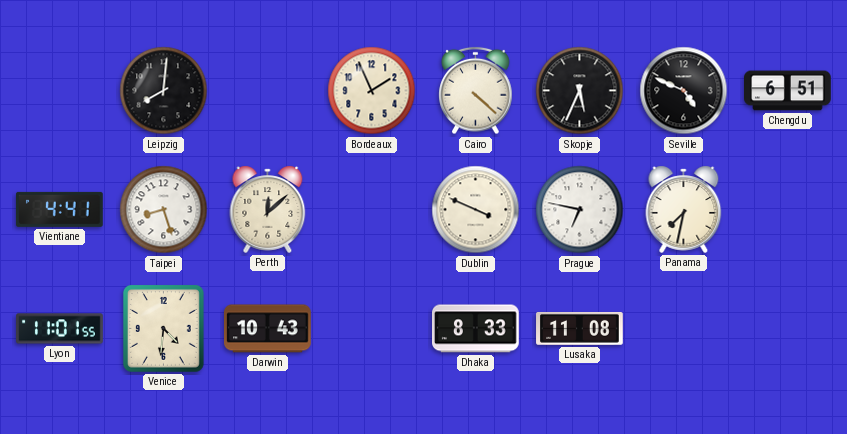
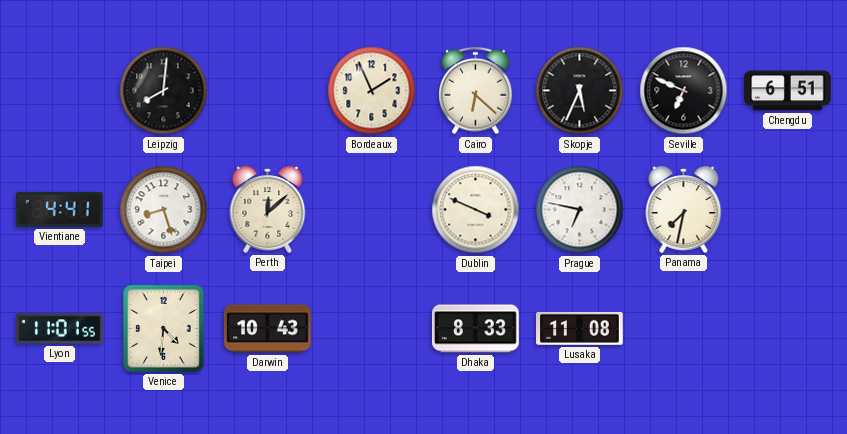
Cairo: 4:22 -> 6:22
Seville: 4:49 -> 6:49
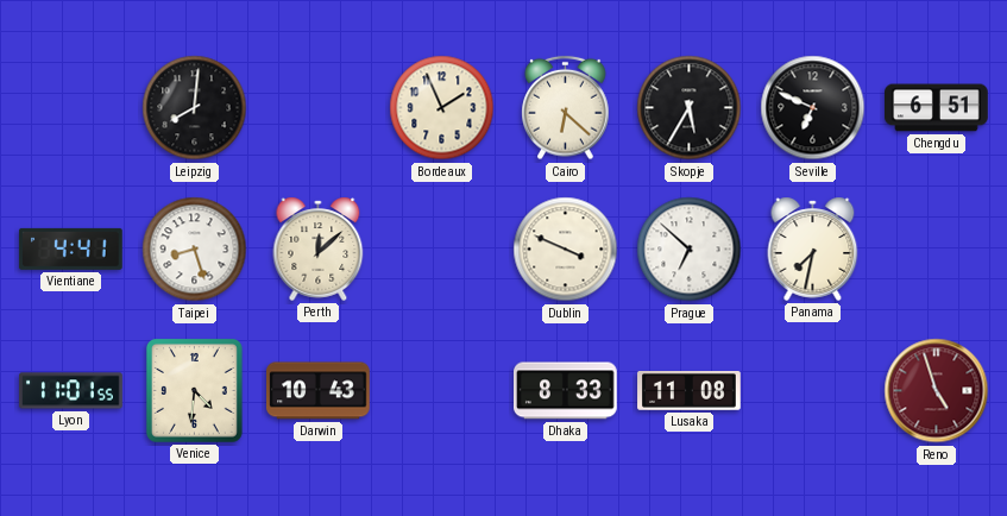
Skopje: 5:34 -> 5:35
Prague: 6:47 -> 6:52
Reno: none -> 4:57
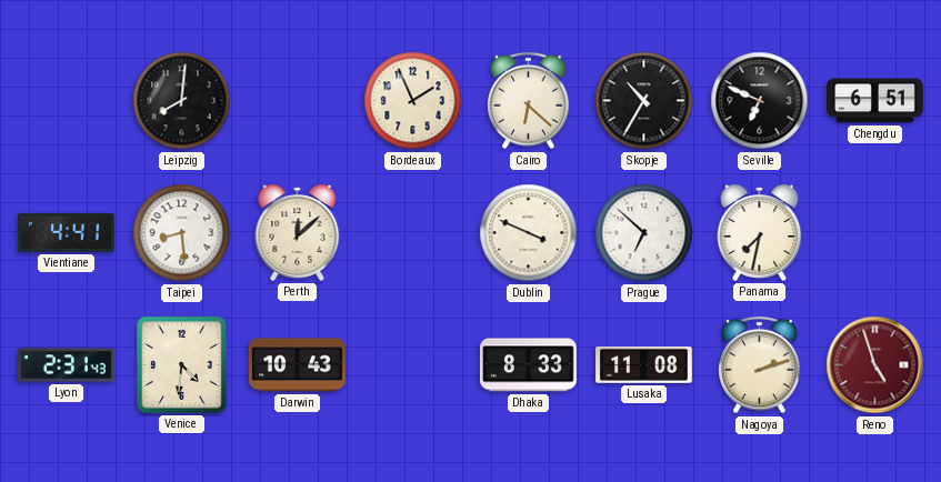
Skopje: 5:35 -> 10:35
Taipei: 8:27 -> 8:29
Lyon: 11:01 -> 2:31
Nagoya: none -> 2:12
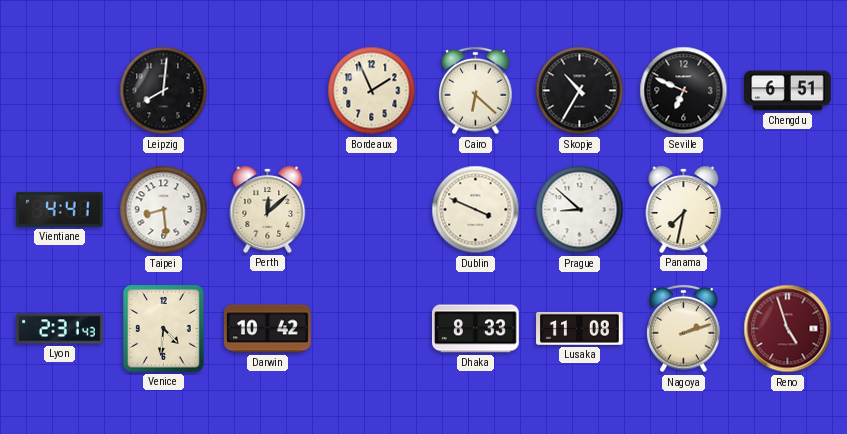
Prague: 6:52 -> 8:52
Darwin: 10:43 -> 10:42
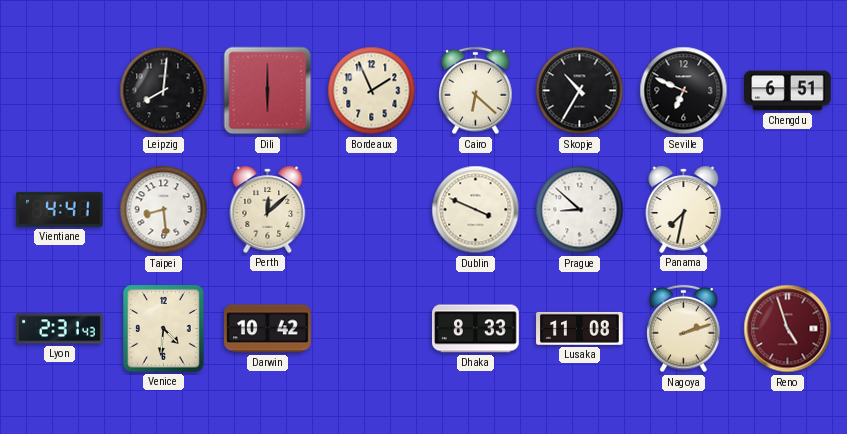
Dili: none -> 6:00
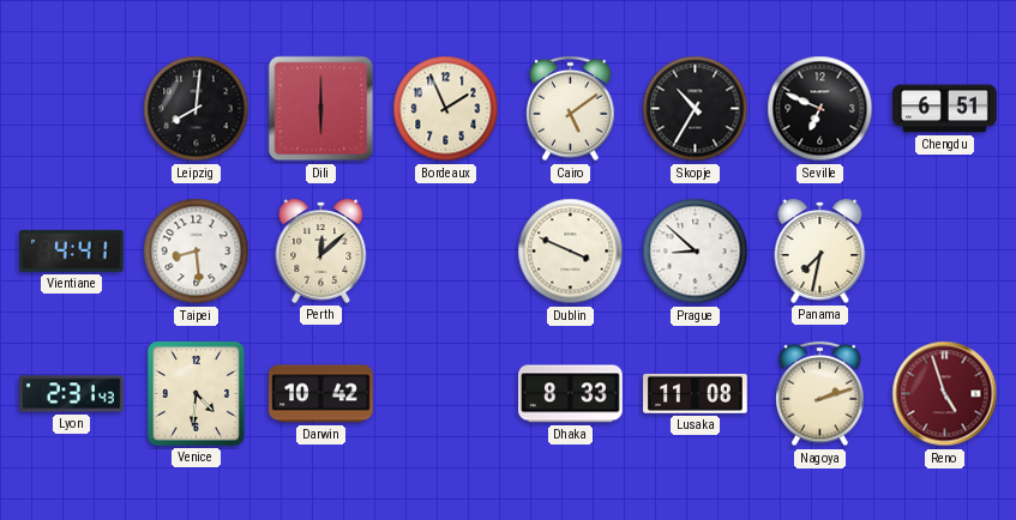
Cairo: 6:22 -> 5:09
